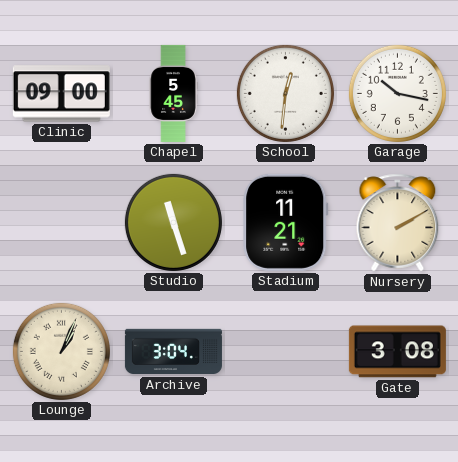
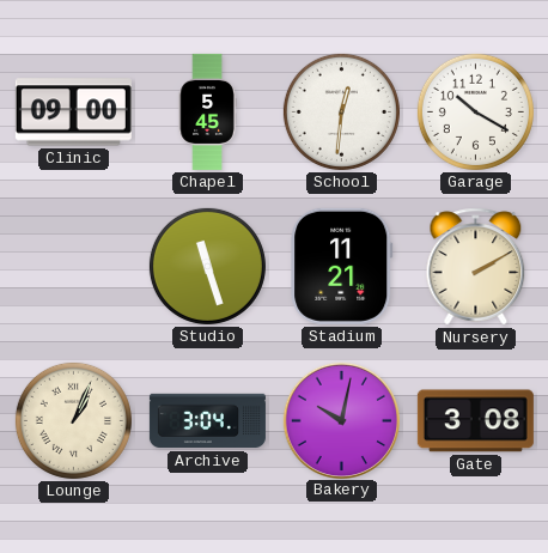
Garage: 10:17 -> 10:20
Bakery: none -> 10:02
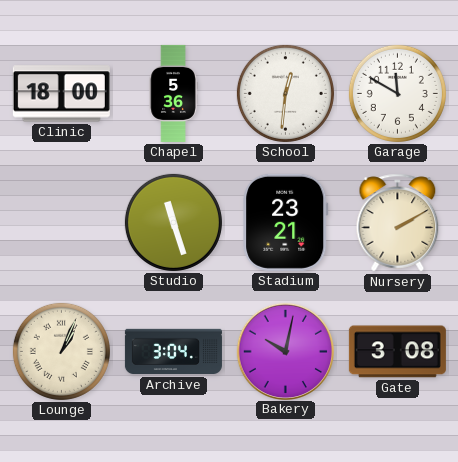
Clinic: 09:00 -> 18:00
Chapel: 5:45 -> 5:36
Garage: 10:20 -> 11:50
Stadium: 11:21 -> 23:21
